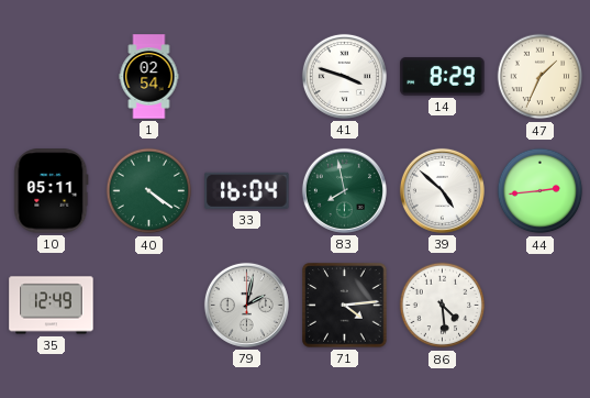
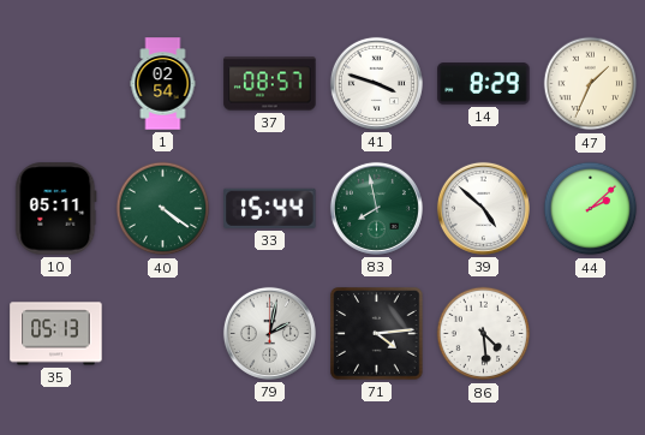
37: none -> 08:57
33: 16:04 -> 15:44
44: 2:44 -> 2:08
35: 12:49 -> 05:13
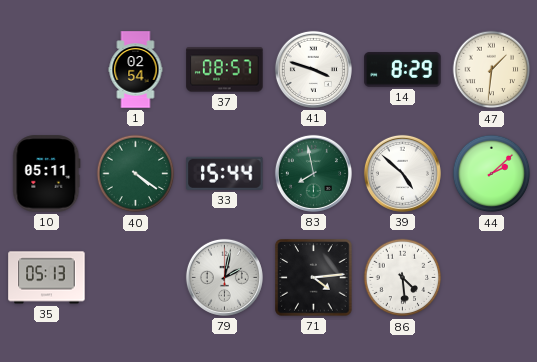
47: 1:34 -> 1:31
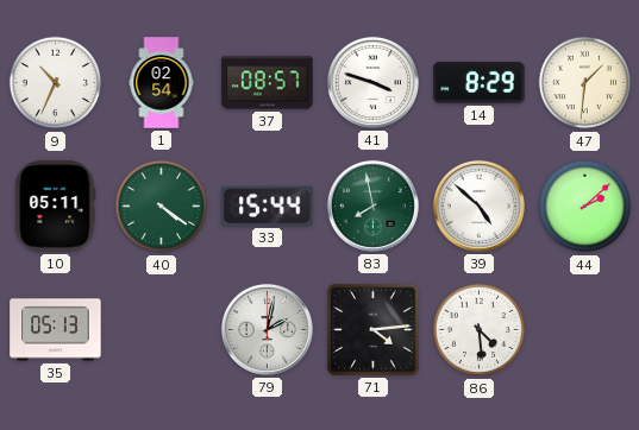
9: none -> 10:34
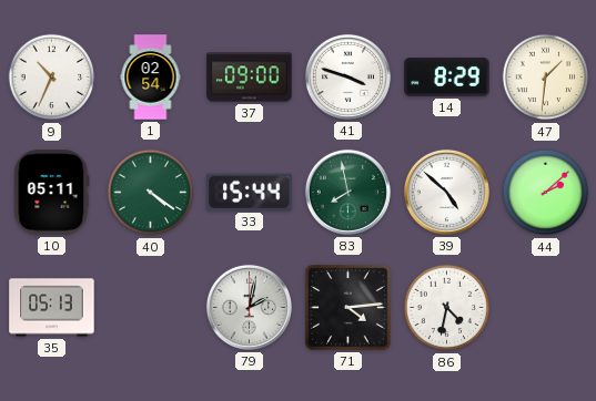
37: 08:57 -> 09:00
86: 4:29 -> 4:32
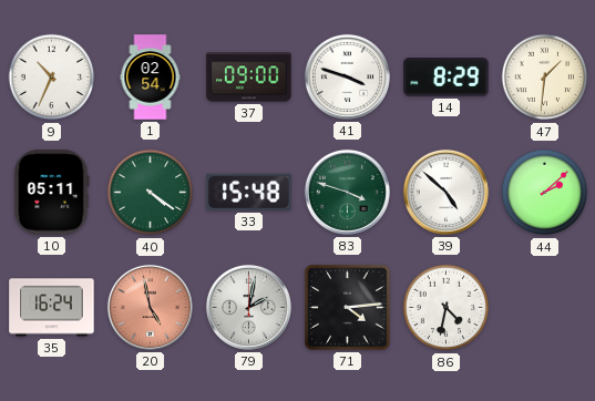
33: 15:44 -> 15:48
83: 7:58 -> 3:48
35: 05:13 -> 16:24
20: none -> 4:58
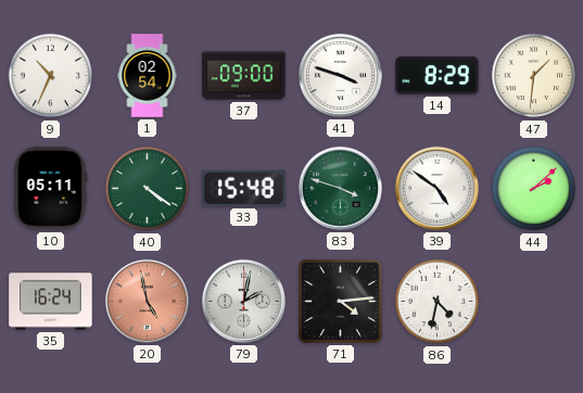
39: 4:52 -> 4:51
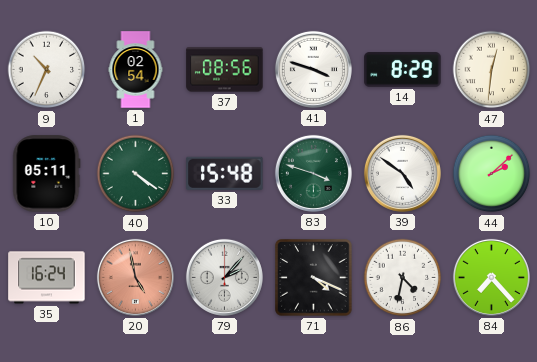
37: 09:00 -> 08:56
47: 1:31 -> 12:31
79: 2:02 -> 2:07
71: 4:14 -> 4:19
84: none -> 7:23
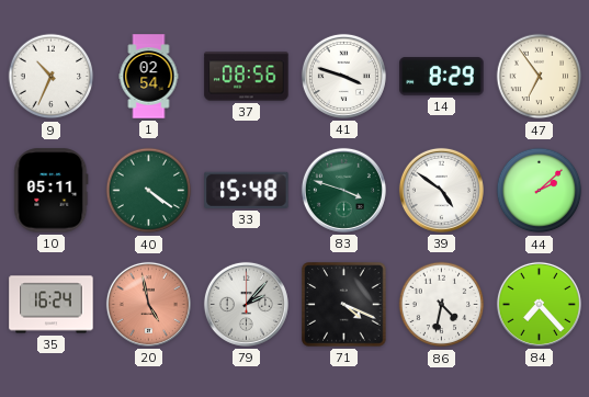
47: 12:31 -> 6:54
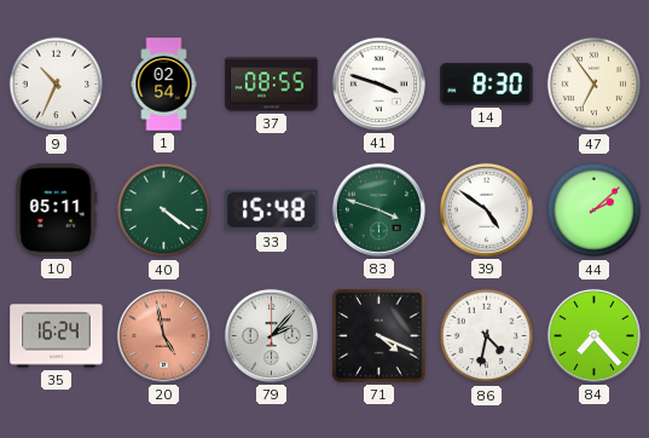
37: 08:56 -> 08:55
14: 8:29 -> 8:30
